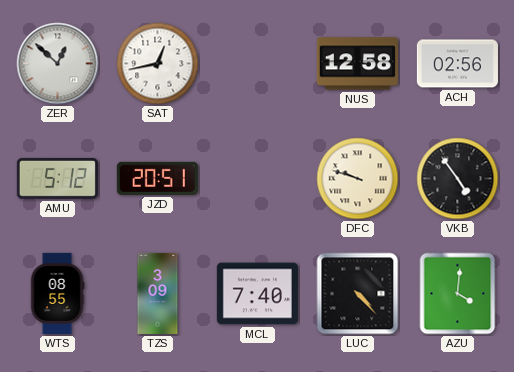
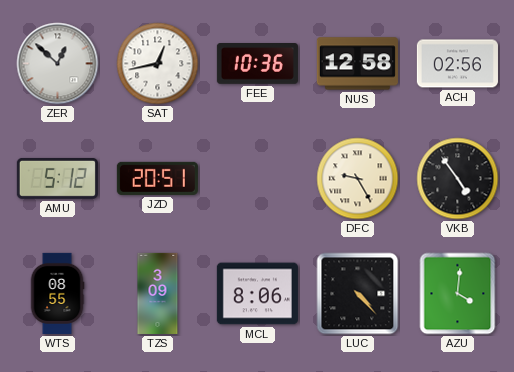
FEE: none -> 10:36
DFC: 9:48 -> 9:25
MCL: 7:40 -> 8:06
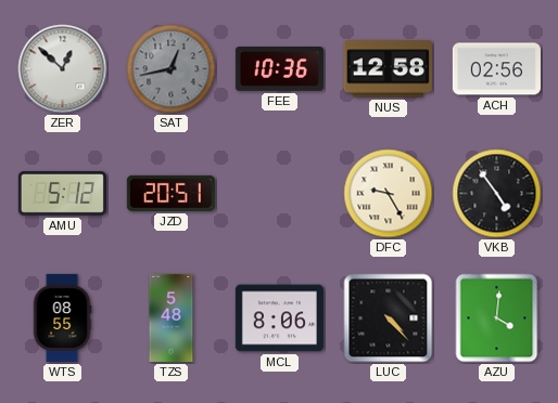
SAT dial: white -> grey
TZS: 3:09 -> 5:48
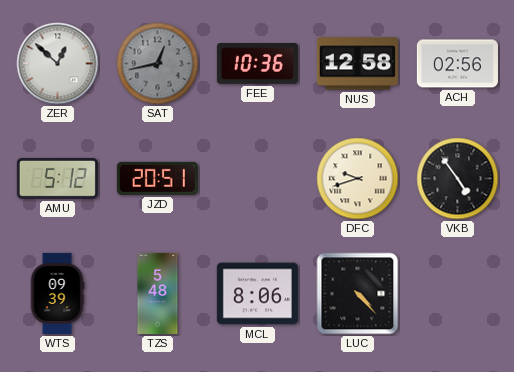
DFC: 9:25 -> 9:42
WTS: 08:55 -> 09:39
AZU: 4:01 -> none
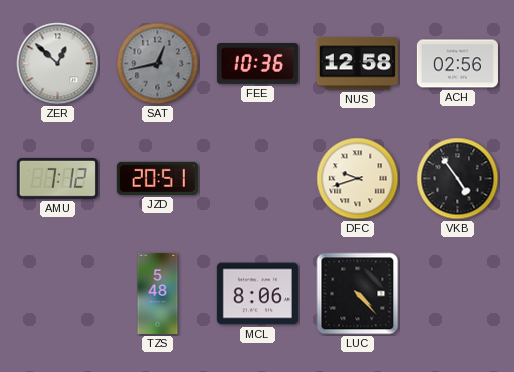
AMU: 5:12 -> 7:12
WTS: 09:39 -> none
